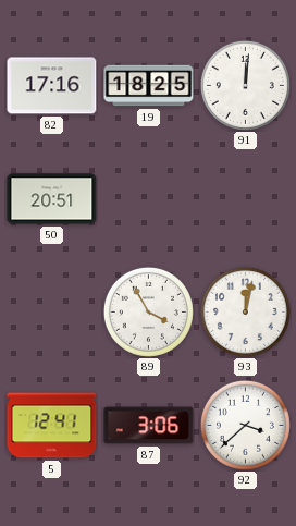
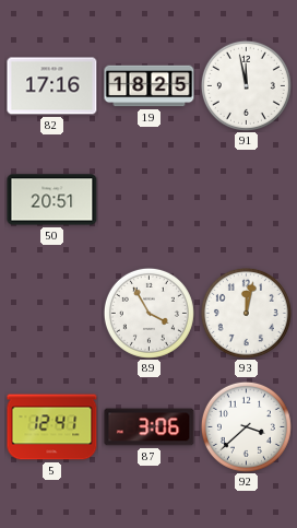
91: 12:01 -> 11:58
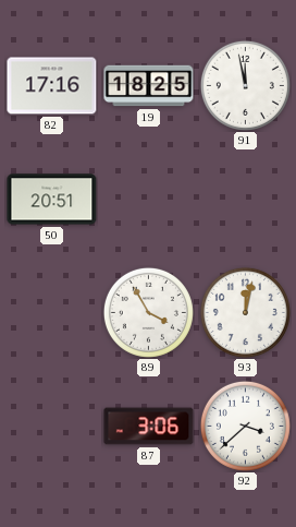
5: 12:41 -> none
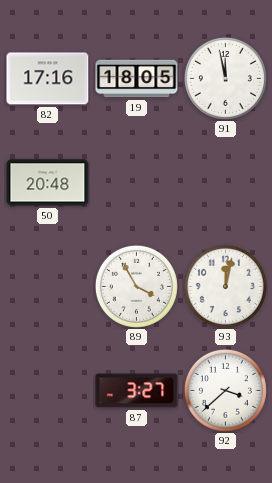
19: 18:25 -> 18:05
50: 20:51 -> 20:48
87: 3:06 -> 3:27
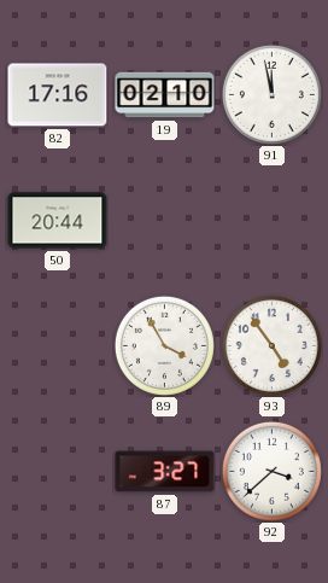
19: 18:05 -> 02:10
50: 20:48 -> 20:44
93: 12:02 -> 4:54
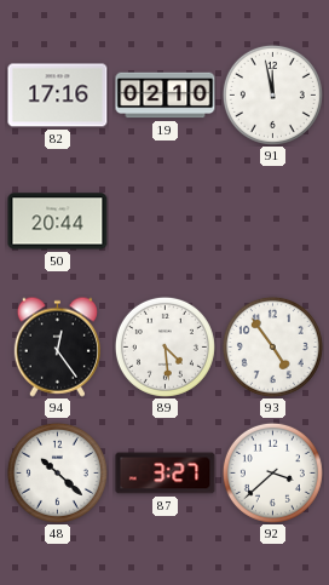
94: none -> 12:24
89: 3:55 -> 4:29
48: none -> 10:22
